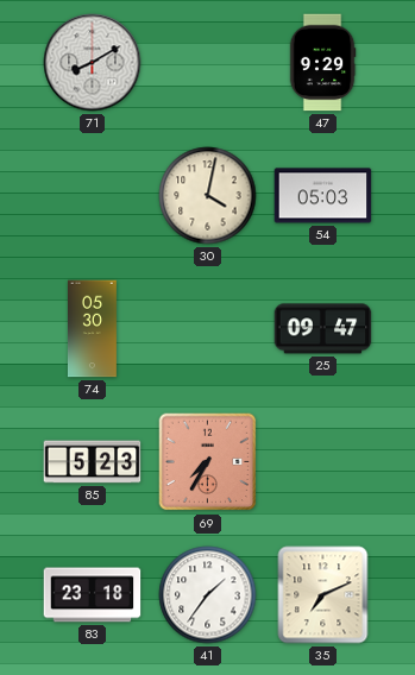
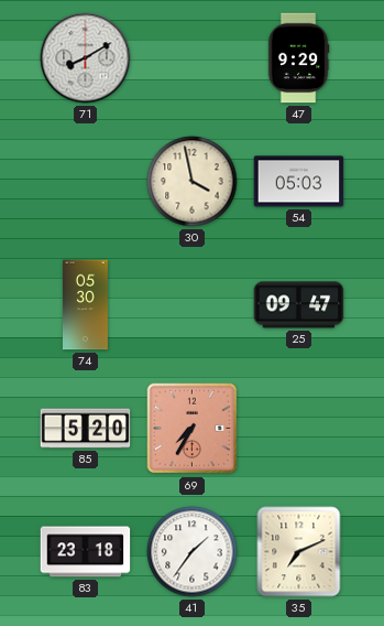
30: 4:02 -> 3:58
85: 5:23 -> 5:20
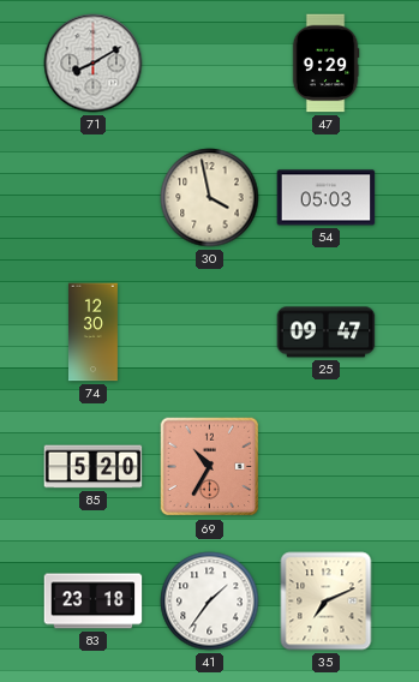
74: 05:30 -> 12:30
69: 7:35 -> 10:35
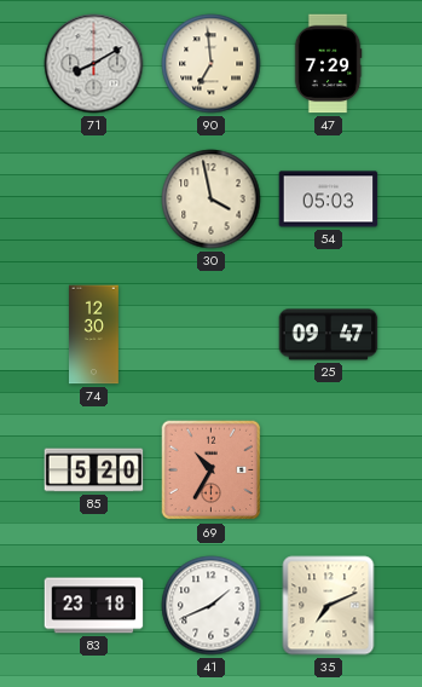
90: none -> 6:59
47: 9:29 -> 7:29
41: 1:36 -> 1:41
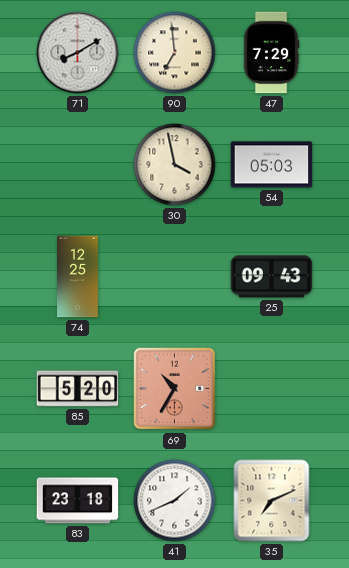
74: 12:30 -> 12:25
25: 09:47 -> 09:43
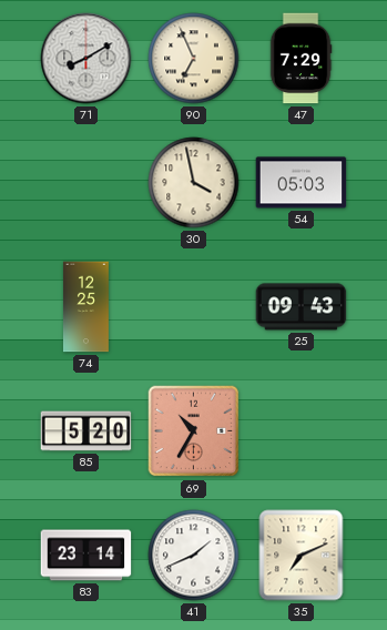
90: 6:59 -> 6:56
83: 23:18 -> 23:14
